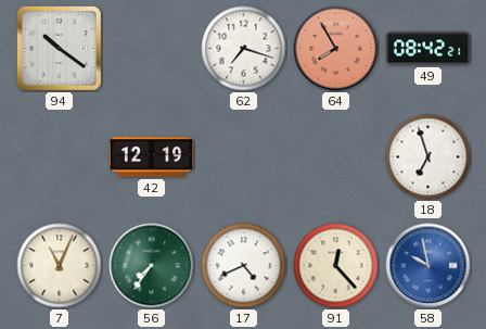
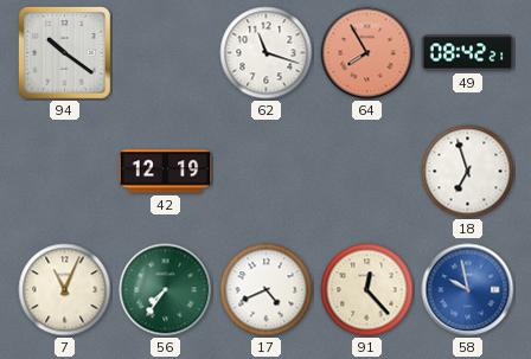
62: 7:18 -> 11:18
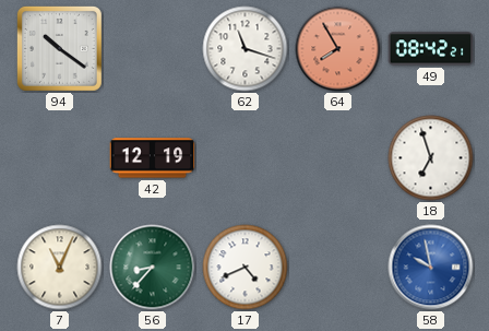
56: 7:36 -> 8:37
91: 12:23 -> none
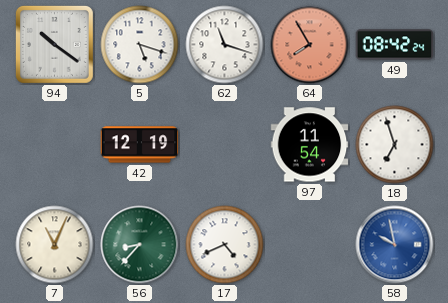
5: none -> 5:18
49: 08:42:21 -> 08:42:24
97: none -> 11:54
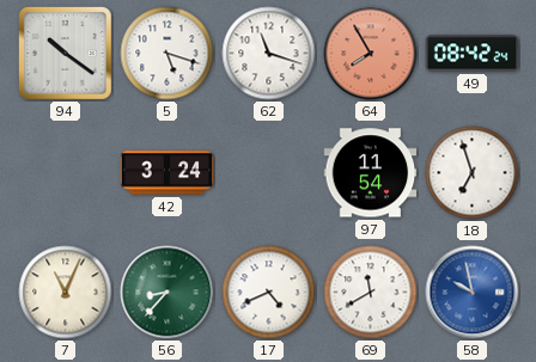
42: 12:19 -> 3:24
69: none -> 11:40
